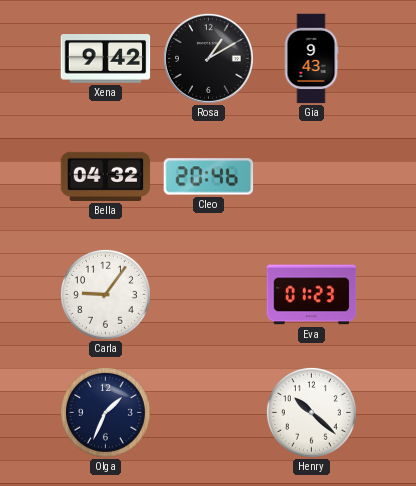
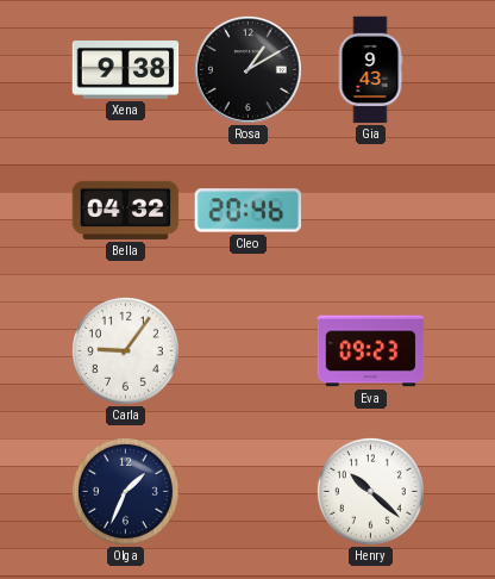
Xena: 9:42 -> 9:38
Eva: 01:23 -> 09:23
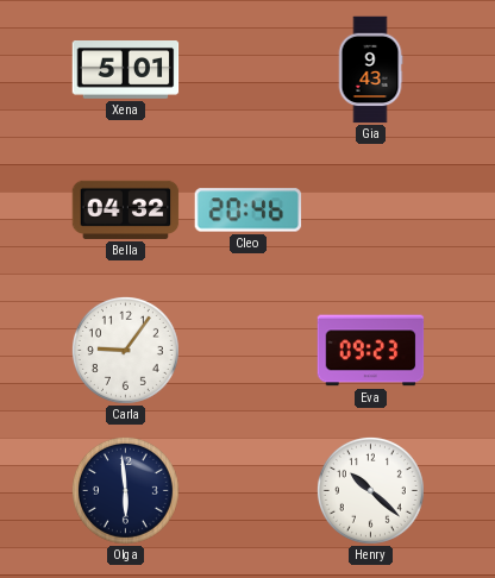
Xena: 9:38 -> 5:01
Rosa: 1:10 -> none
Olga: 1:34 -> 5:59
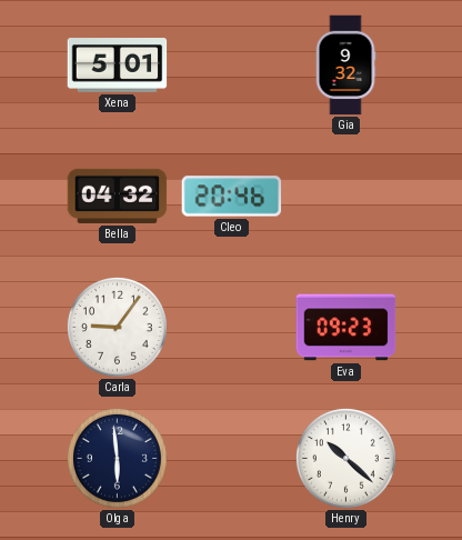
Gia: 9:43 -> 9:32
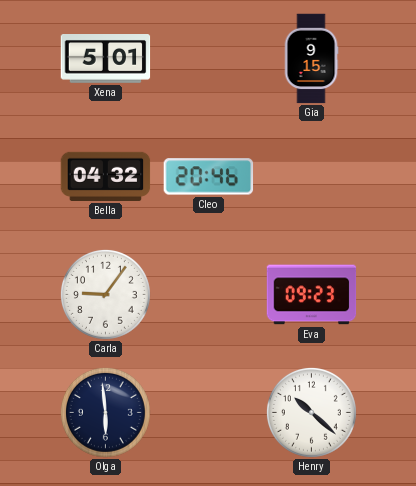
Gia: 9:32 -> 9:15
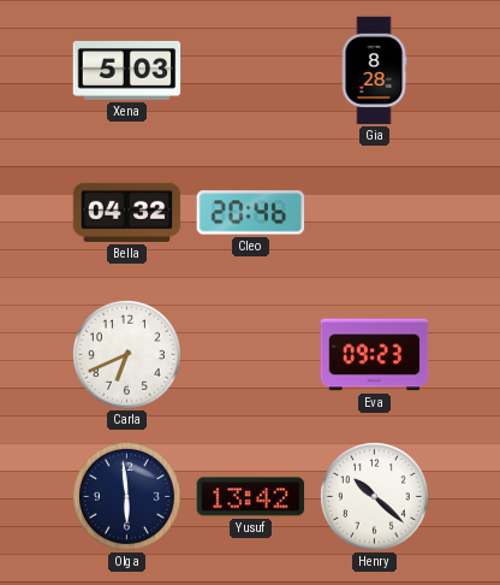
Xena: 5:01 -> 5:03
Gia: 9:15 -> 8:28
Carla: 9:06 -> 6:41
Yusuf: none -> 13:42
